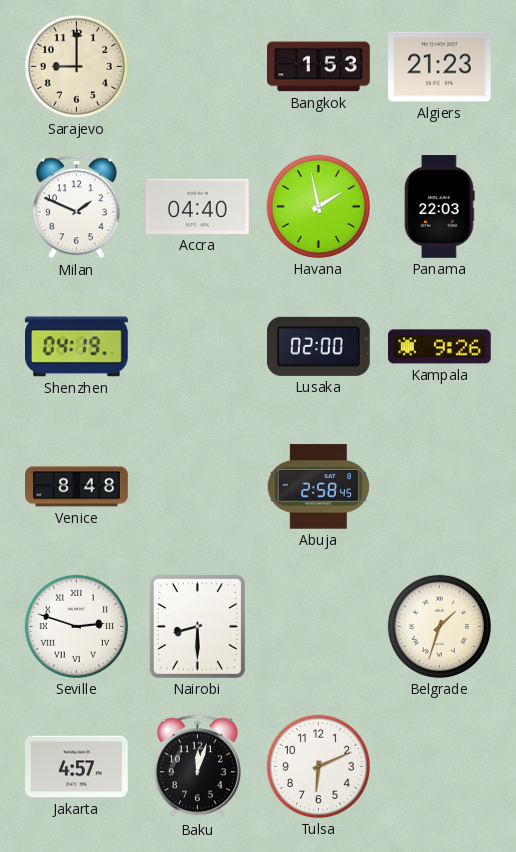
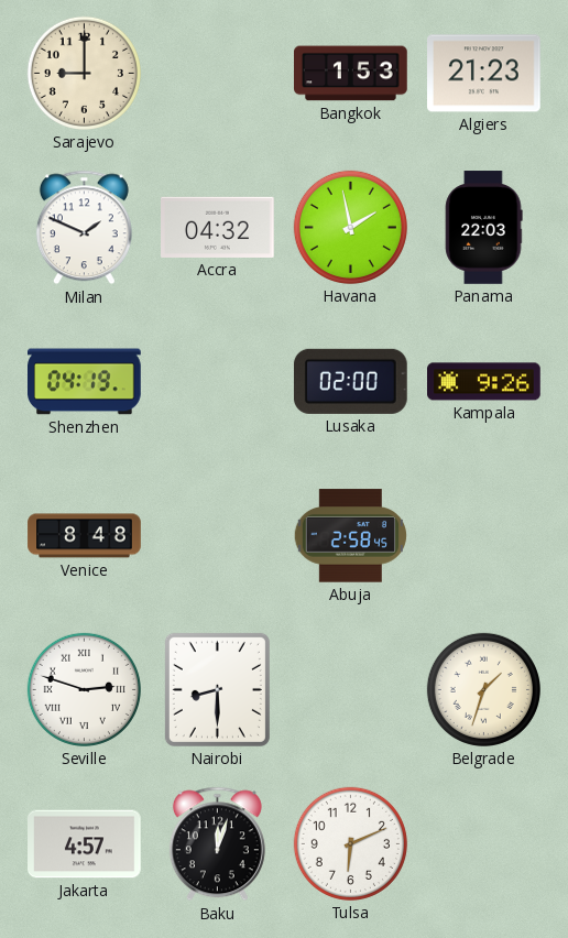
Accra: 04:40 -> 04:32
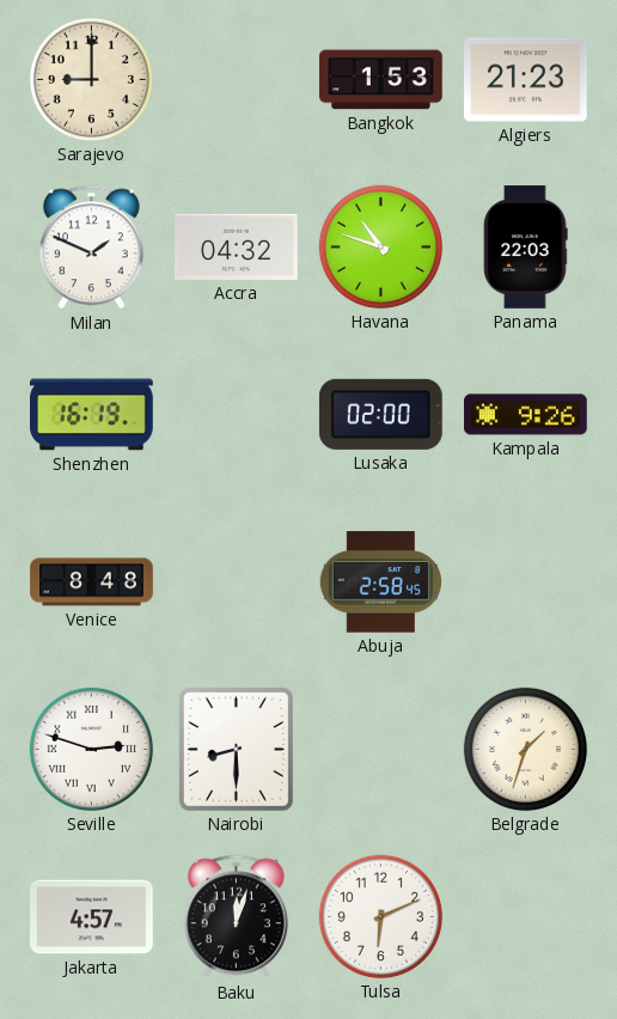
Havana: 1:58 -> 10:48
Shenzhen: 04:19 -> 16:19
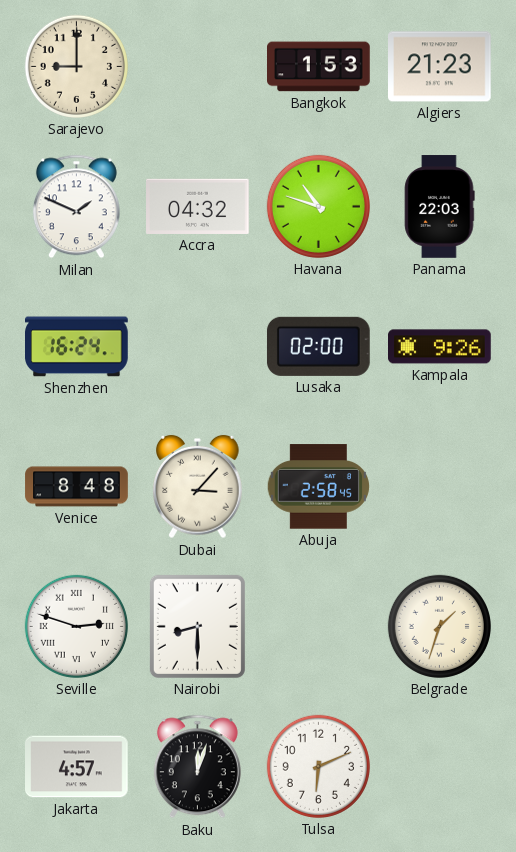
Shenzhen: 16:19 -> 16:24
Dubai: none -> 3:07
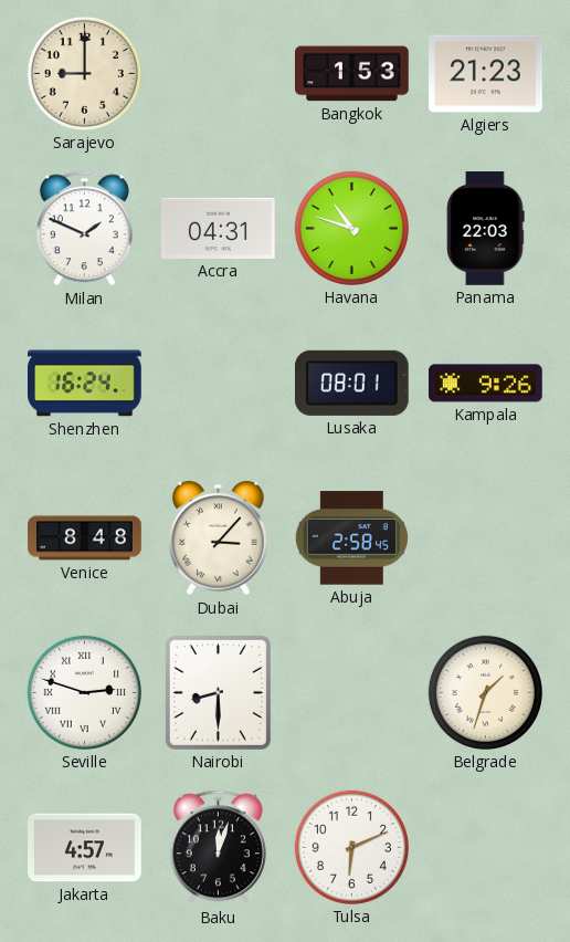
Accra: 04:32 -> 04:31
Lusaka: 02:00 -> 08:01
